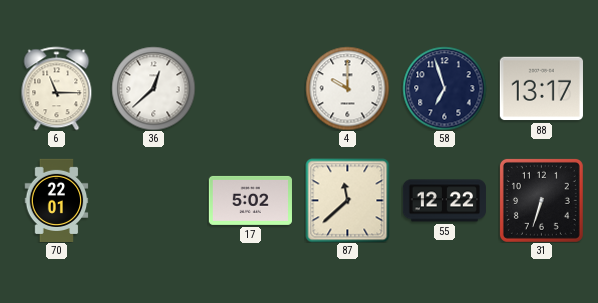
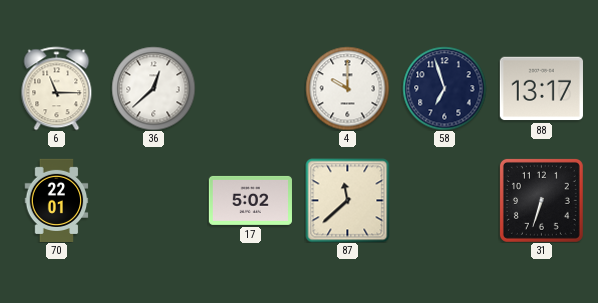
55: 12:22 -> none
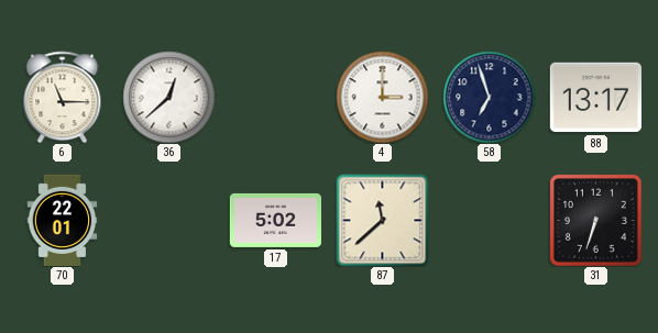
4: 10:00 -> 3:00
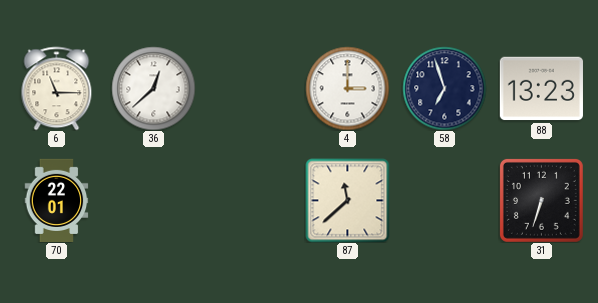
88: 13:17 -> 13:23
17: 5:02 -> none
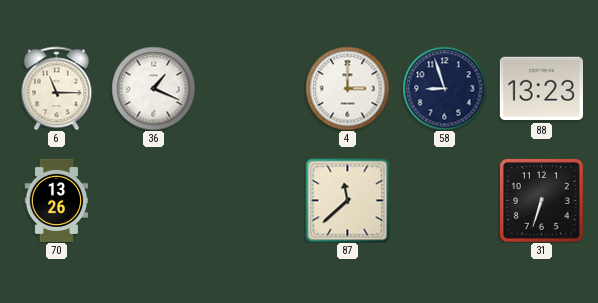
36: 12:38 -> 1:19
58: 6:57 -> 8:57
70: 22:01 -> 13:26
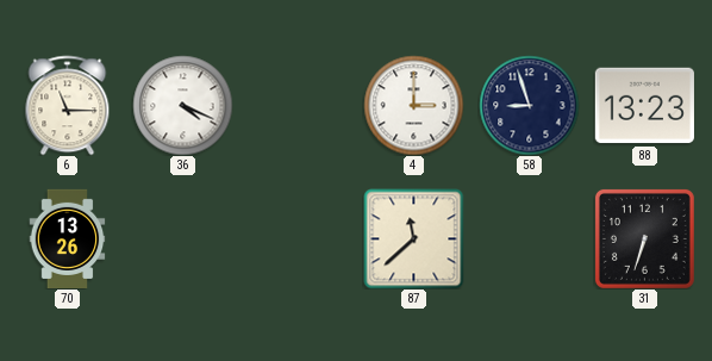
36: 1:19 -> 4:19
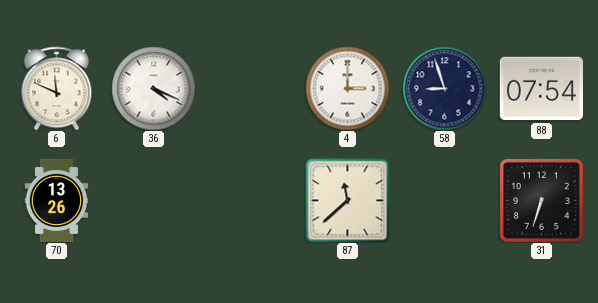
6: 11:15 -> 11:49
88: 13:23 -> 07:54
